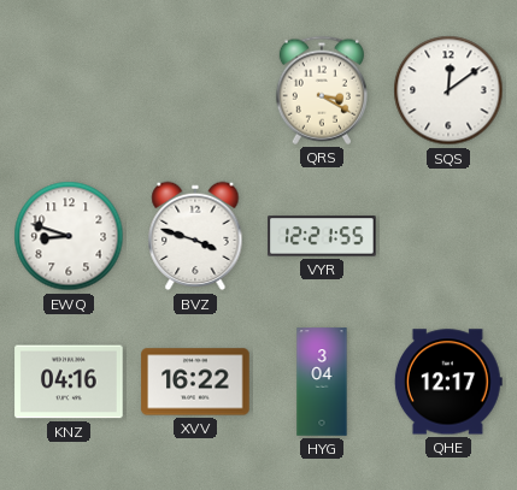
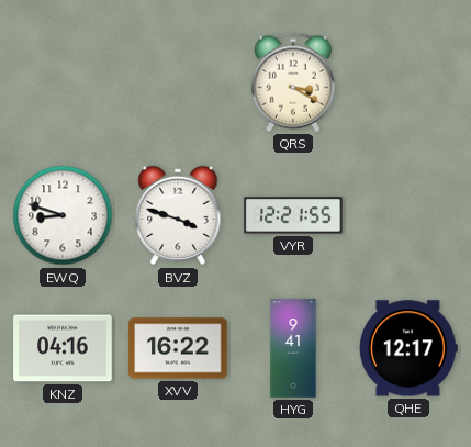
SQS: 12:09 -> none
HYG: 3:04 -> 9:41
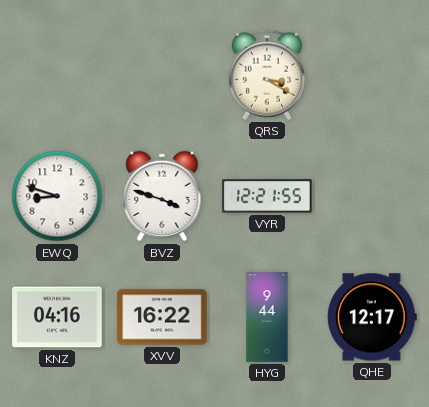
HYG: 9:41 -> 9:44
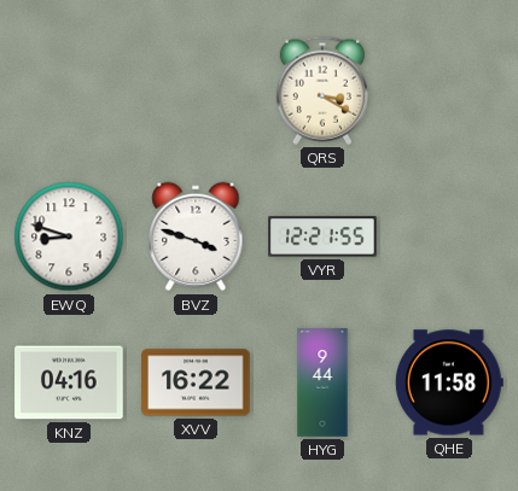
QHE: 12:17 -> 11:58
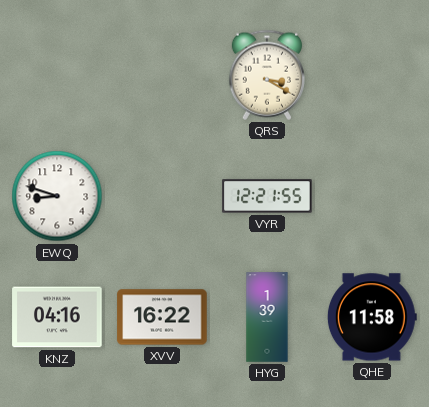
BVZ: 3:48 -> none
HYG: 9:44 -> 1:39
